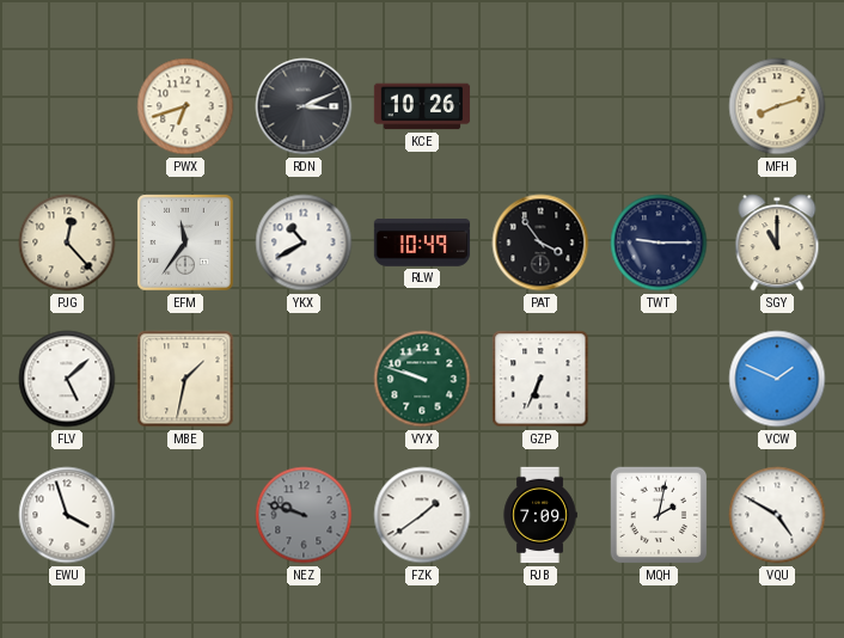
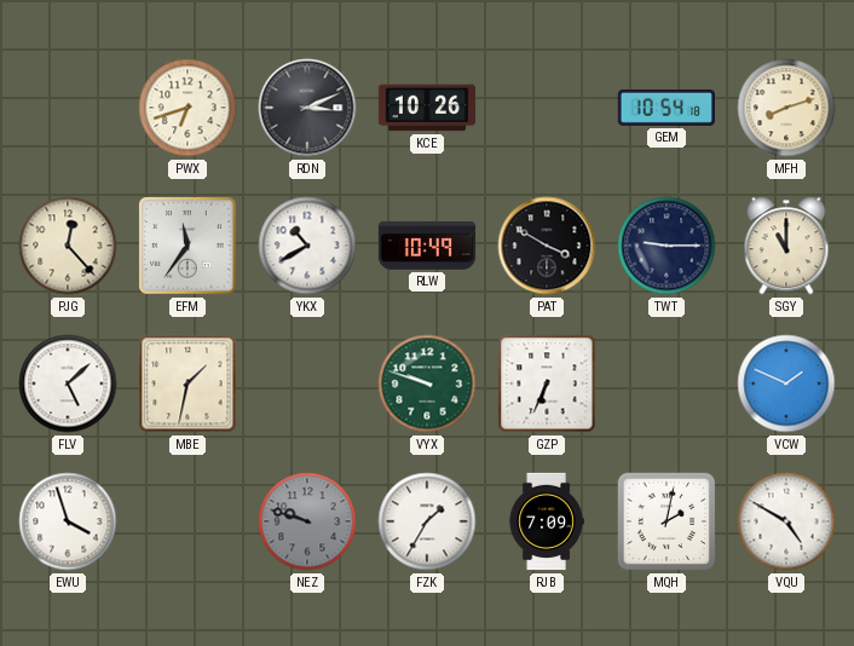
GEM: none -> 10:54
PAT: 3:54 -> 3:50
FZK: 1:39 -> 1:35
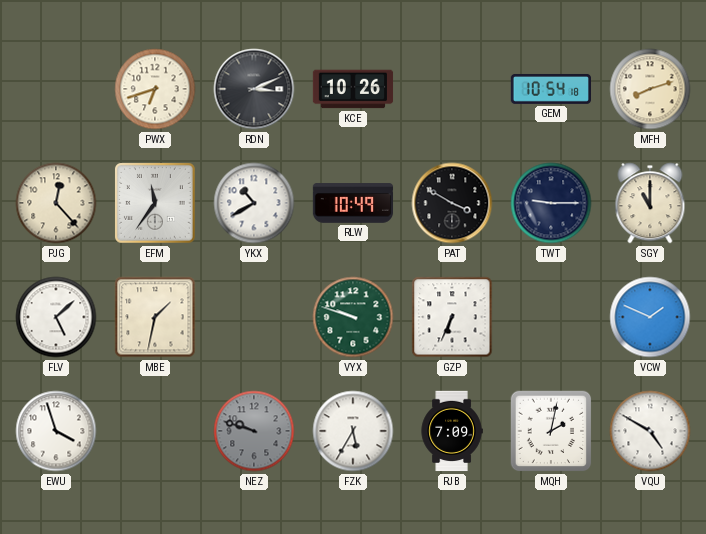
FZK: 1:35 -> 5:35
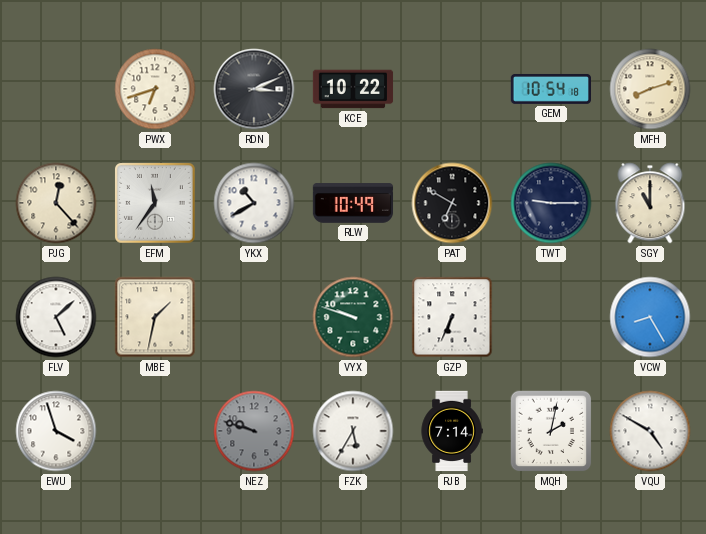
KCE: 10:26 -> 10:22
PAT: 3:50 -> 6:50
VCW: 1:49 -> 8:25
RJB: 7:09 -> 7:14
